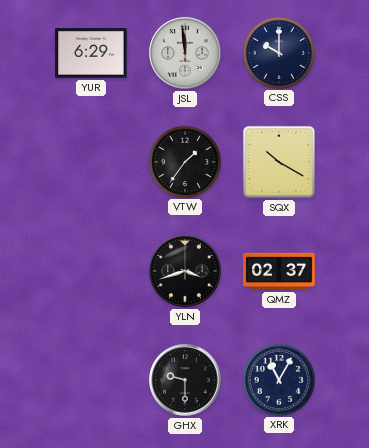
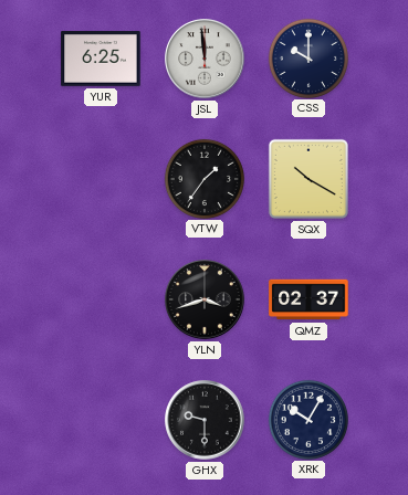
YUR: 6:29 -> 6:25
XRK: 11:05 -> 10:05
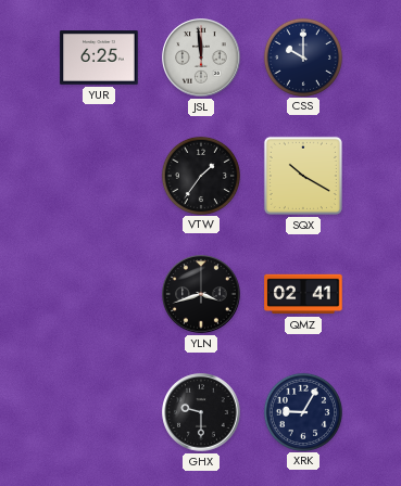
QMZ: 02:37 -> 02:41
XRK: 10:05 -> 9:05
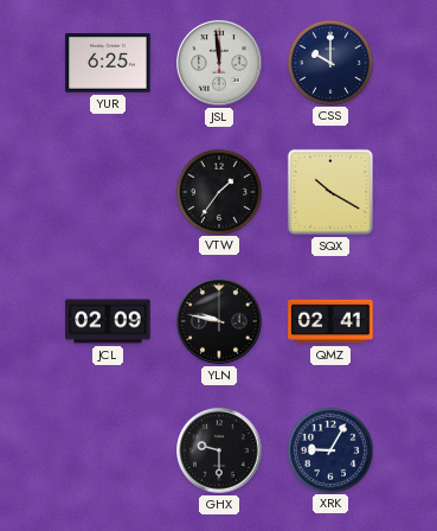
JCL: none -> 02:09
YLN: 3:42 -> 9:47
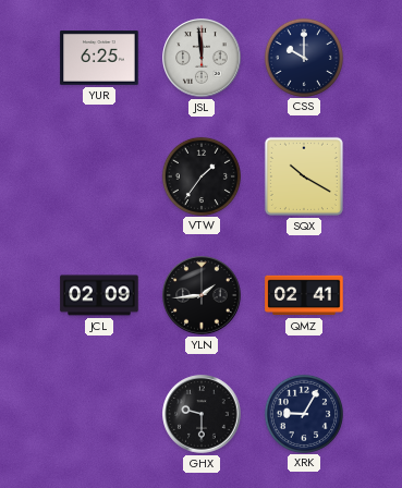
YLN: 9:47 -> 1:44
